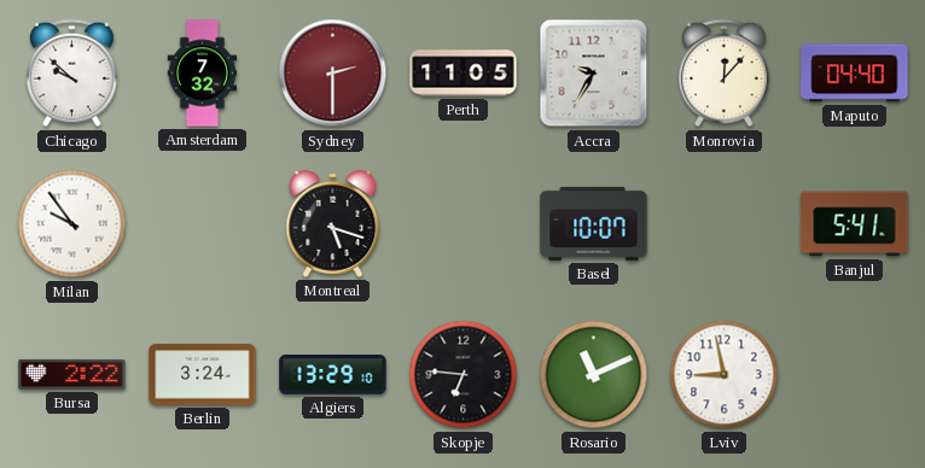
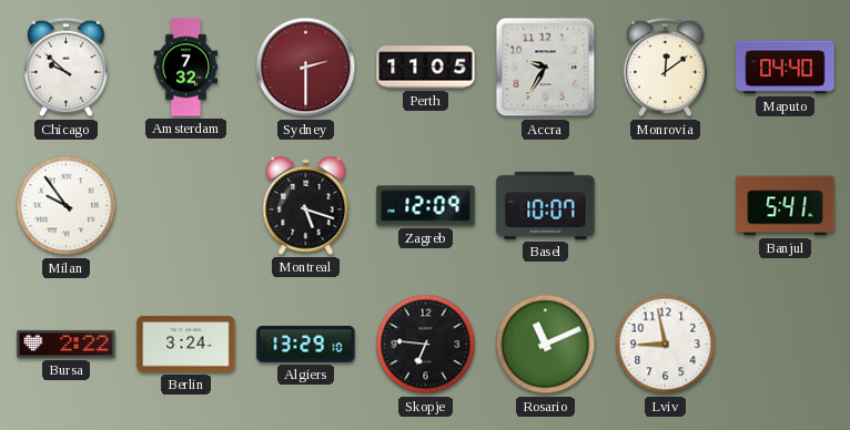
Monrovia: 12:07 -> 12:09
Zagreb: none -> 12:09
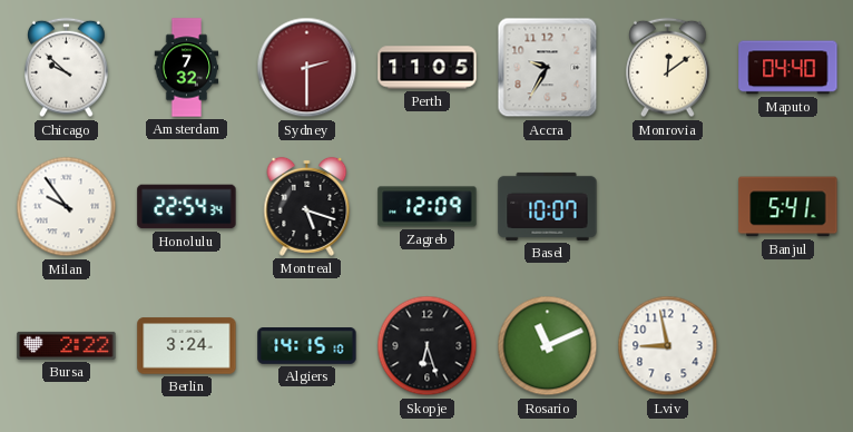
Honolulu: none -> 22:54
Algiers: 13:29 -> 14:15
Skopje: 6:46 -> 6:27
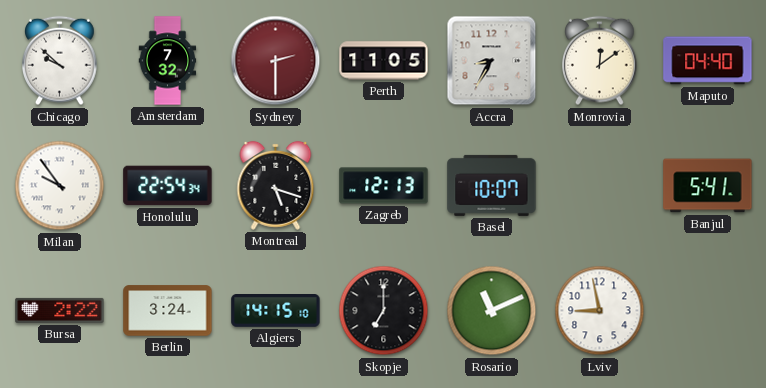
Accra: 9:35 -> 8:35
Zagreb: 12:09 -> 12:13
Skopje: 6:27 -> 7:00
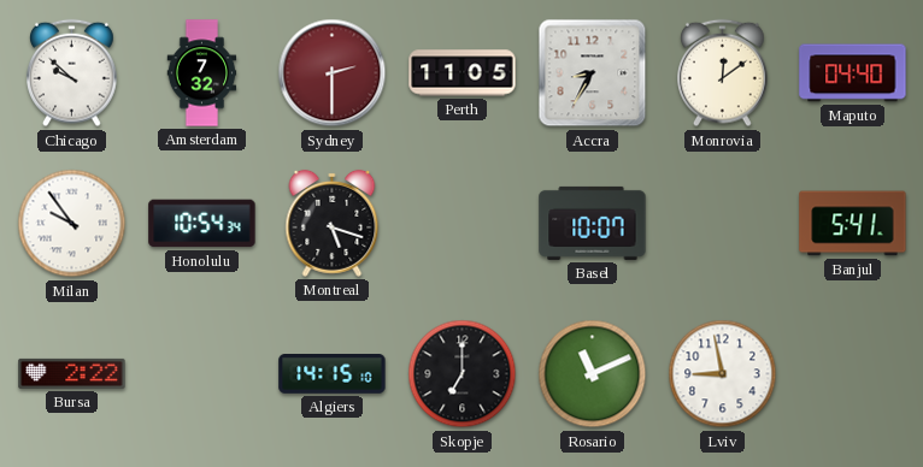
Honolulu: 22:54 -> 10:54
Zagreb: 12:13 -> none
Berlin: 3:24 -> none
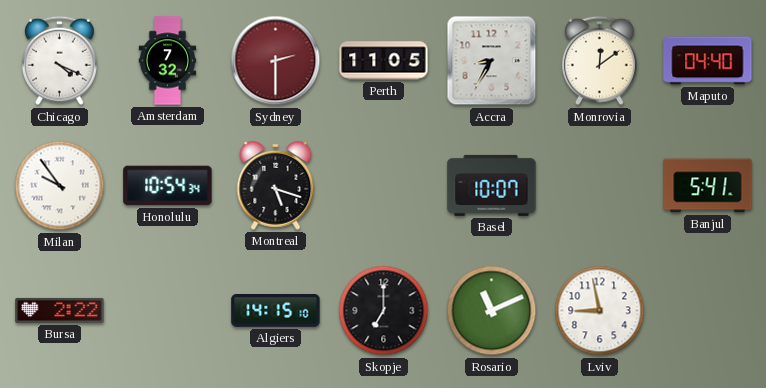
Chicago: 9:52 -> 4:19
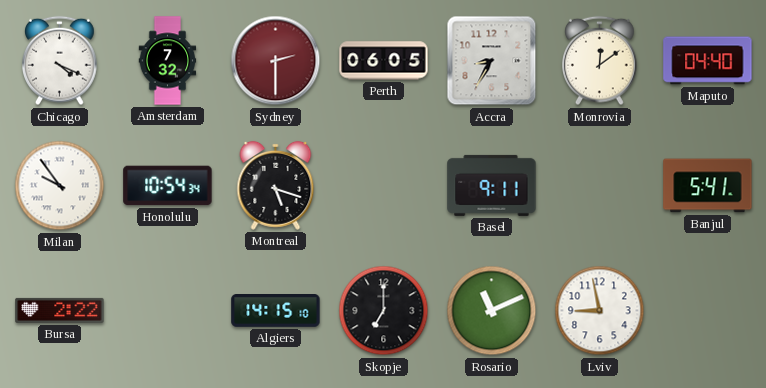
Perth: 11:05 -> 06:05
Basel: 10:07 -> 9:11
